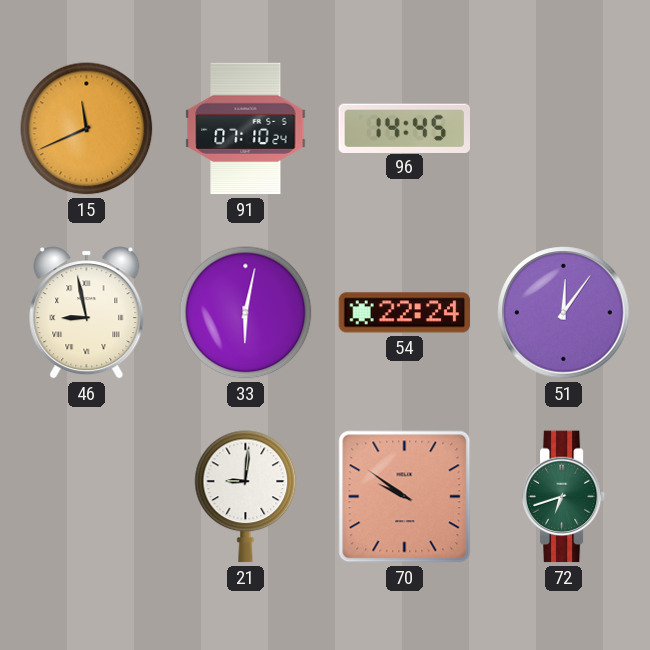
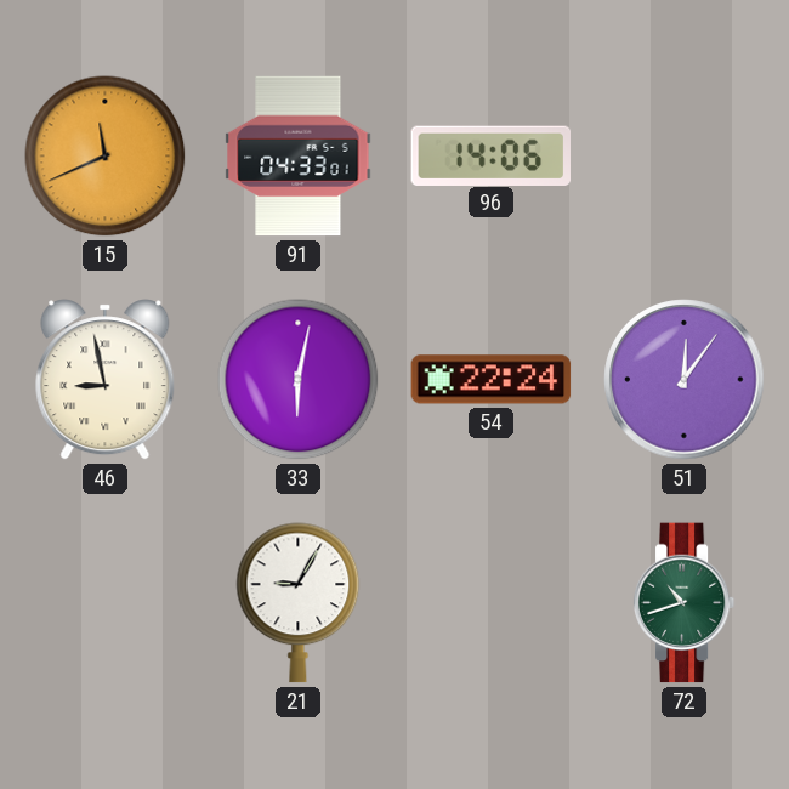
91: 07:10 -> 04:33
96: 14:45 -> 14:06
21: 9:01 -> 9:05
70: 9:51 -> none
72: 6:42 -> 10:42
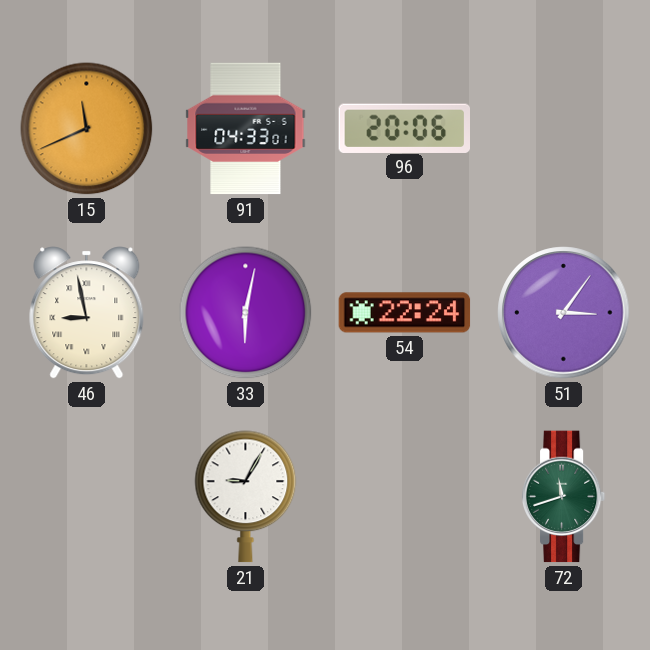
96: 14:06 -> 20:06
51: 12:06 -> 3:06
72: 10:42 -> 11:42
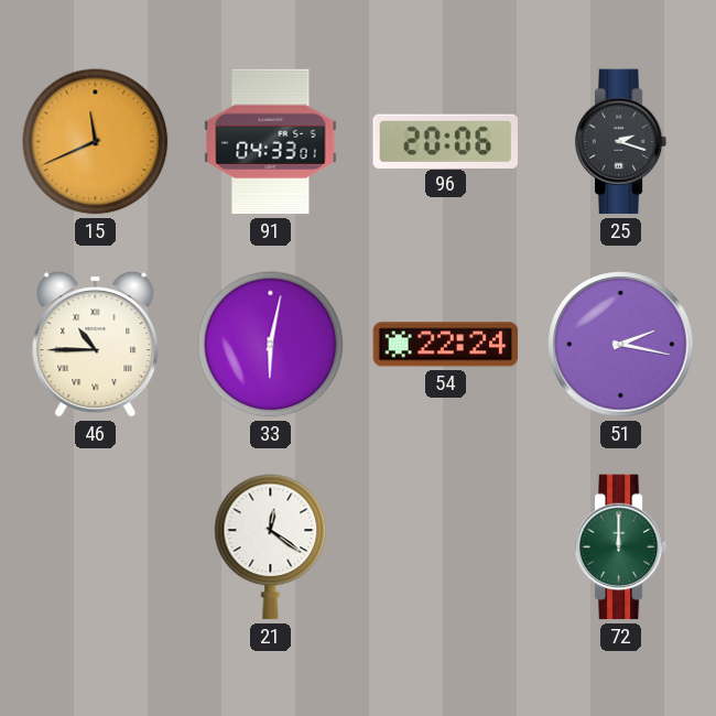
25: none -> 2:18
46: 8:58 -> 10:45
51: 3:06 -> 2:17
21: 9:05 -> 12:21
72: 11:42 -> 12:00
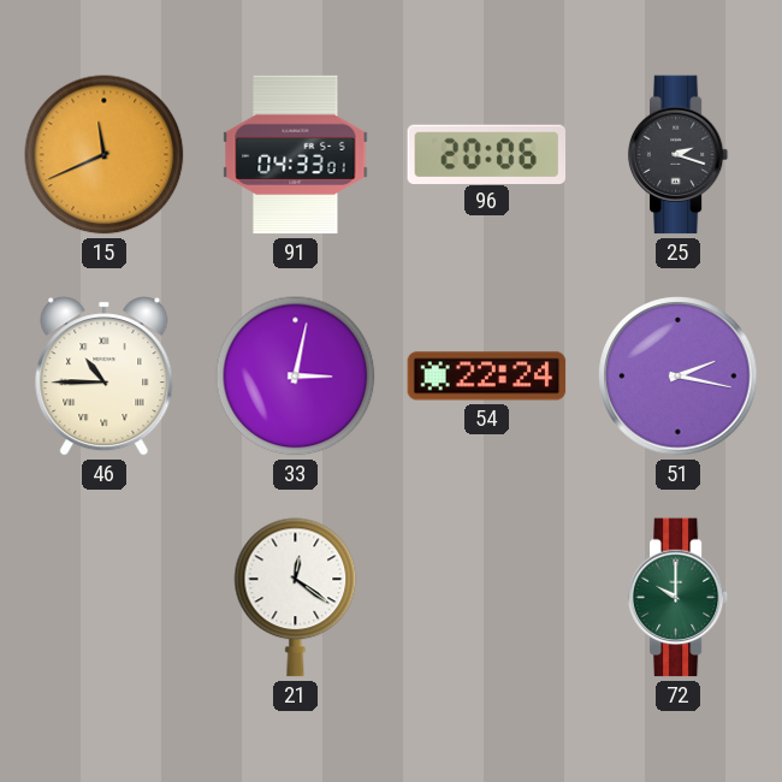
33: 6:02 -> 3:02
72: 12:00 -> 10:00
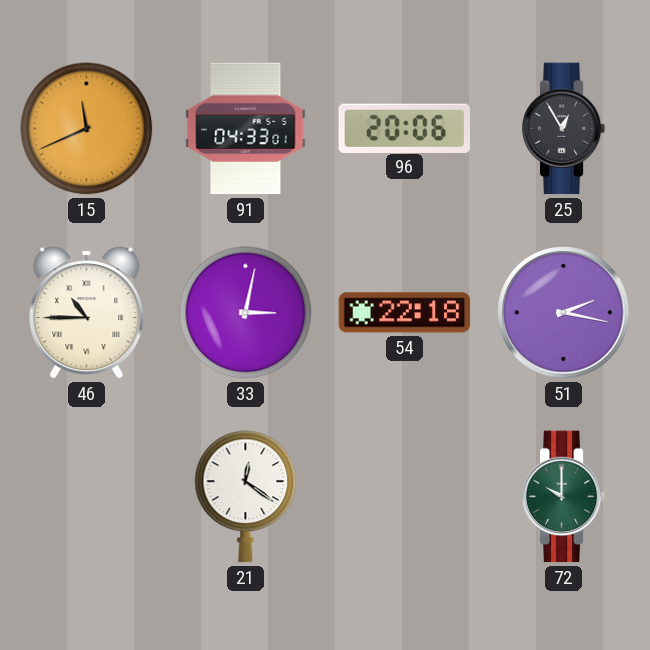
25: 2:18 -> 12:55
54: 22:24 -> 22:18
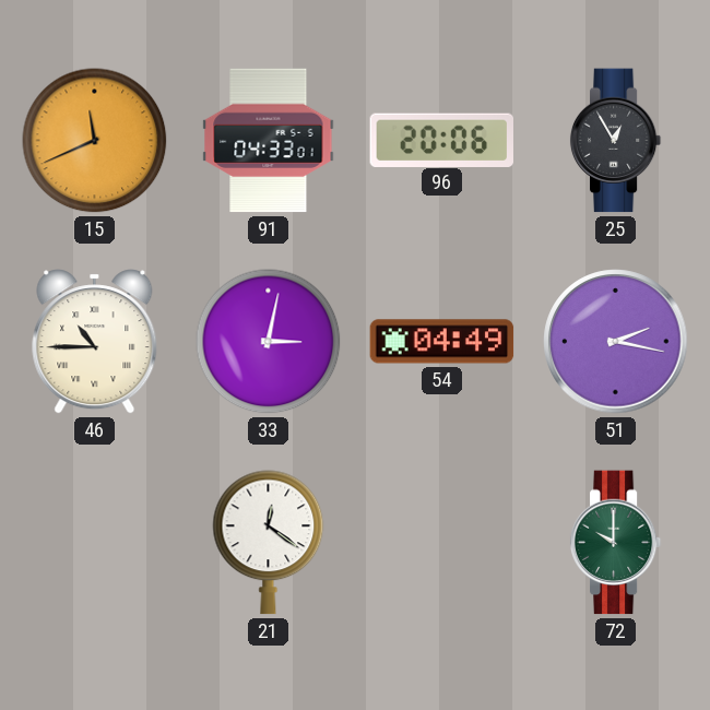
54: 22:18 -> 04:49
